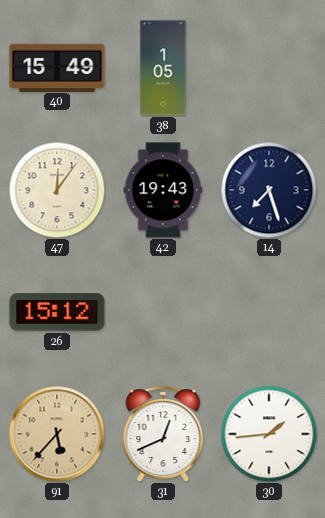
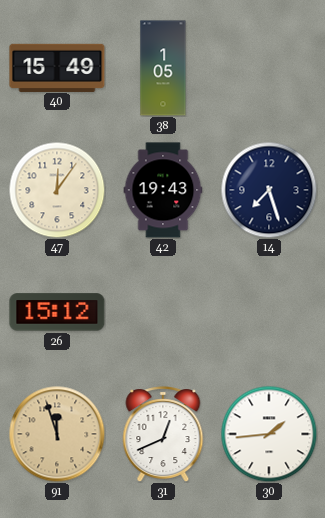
91: 5:37 -> 11:57
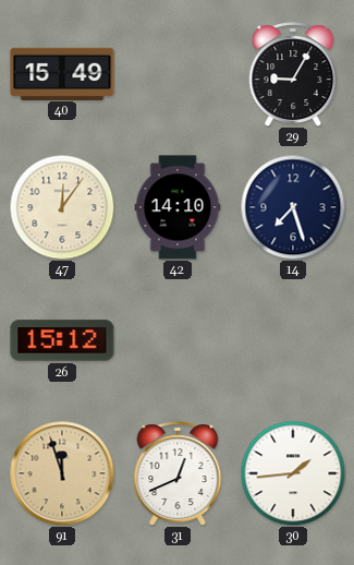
38: 1:05 -> none
29: none -> 9:05
42: 19:43 -> 14:10
